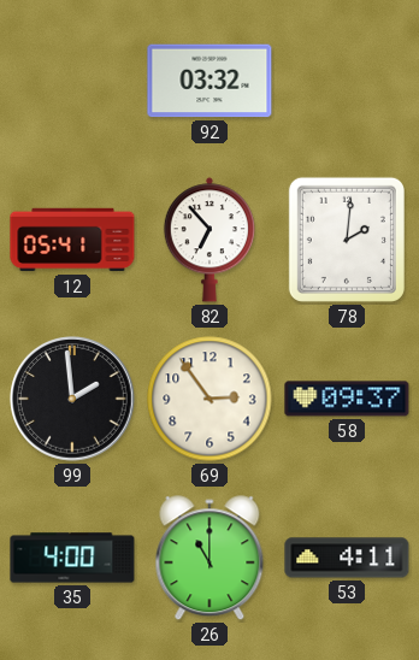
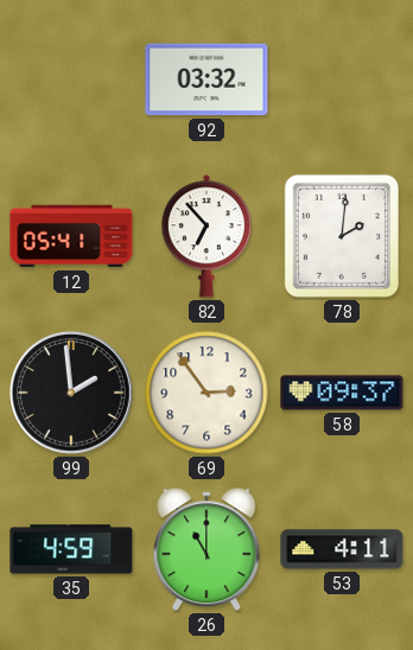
35: 4:00 -> 4:59
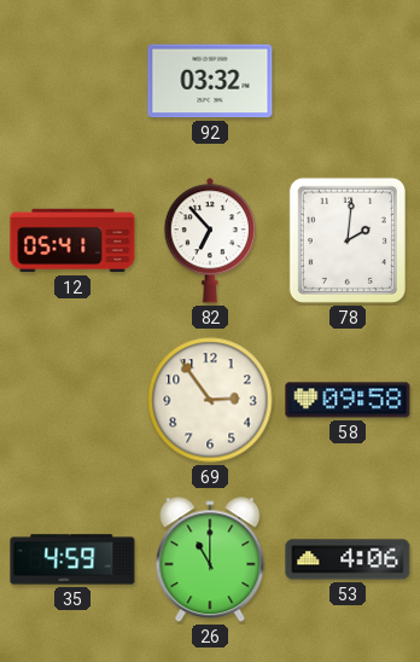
99: 1:59 -> none
58: 09:37 -> 09:58
53: 4:11 -> 4:06
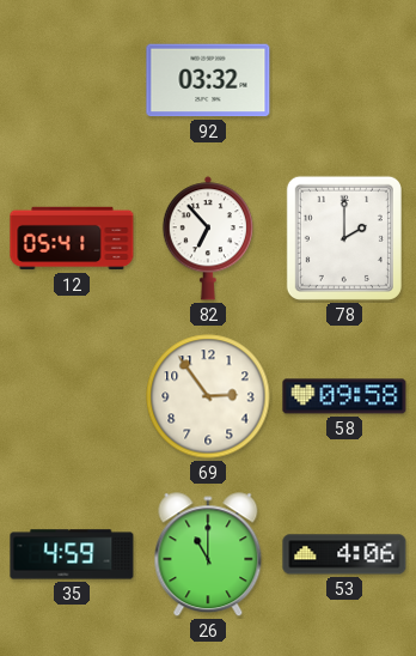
78: 2:01 -> 2:00
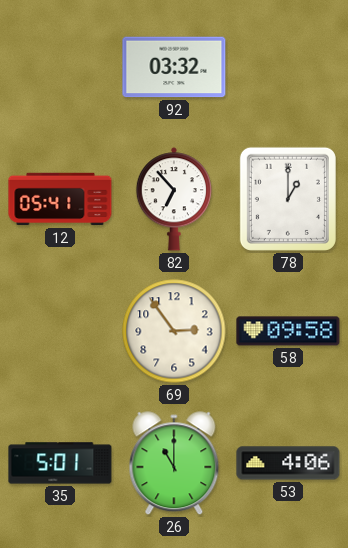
78: 2:00 -> 1:00
35: 4:59 -> 5:01
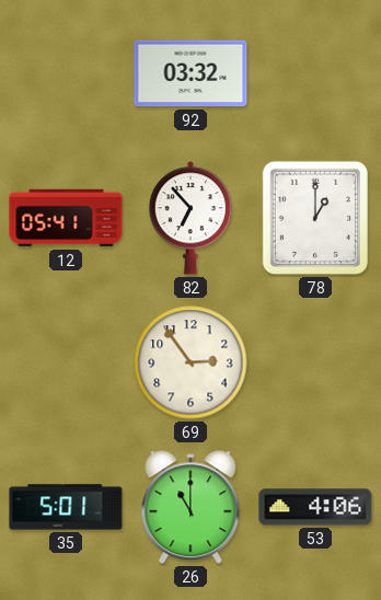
58: 09:58 -> none
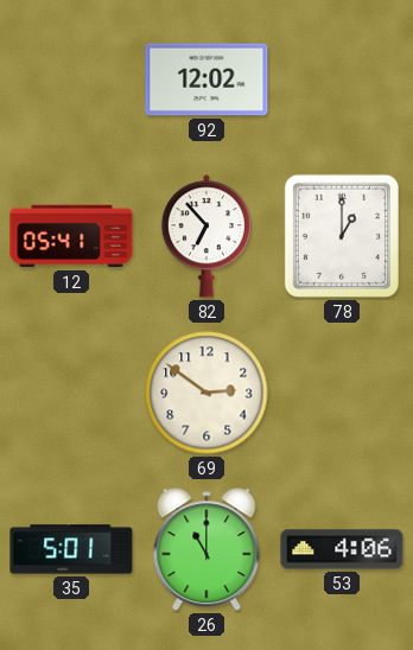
92: 03:32 -> 12:02
69: 2:54 -> 2:51
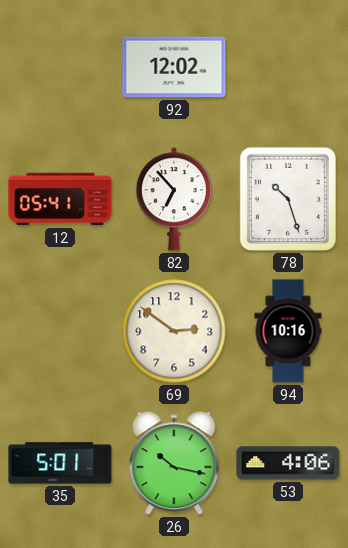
78: 1:00 -> 10:27
94: none -> 10:16
26: 11:00 -> 10:17
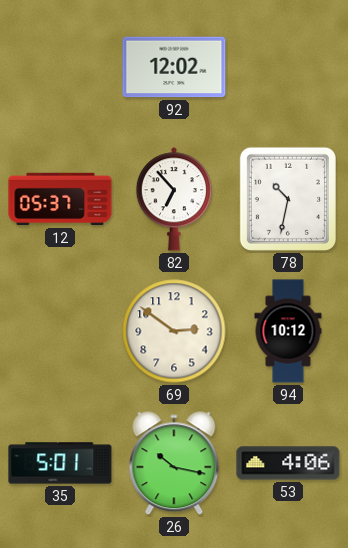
12: 05:41 -> 05:37
78: 10:27 -> 10:32
94: 10:16 -> 10:12
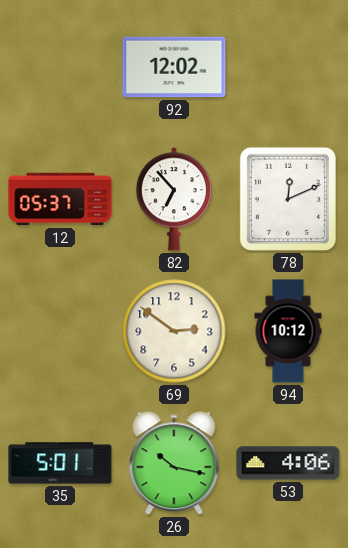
78: 10:32 -> 12:11
